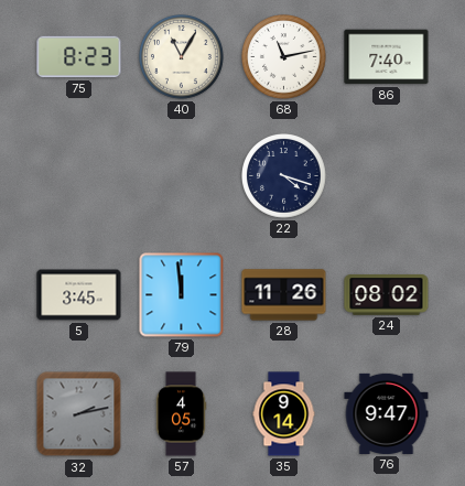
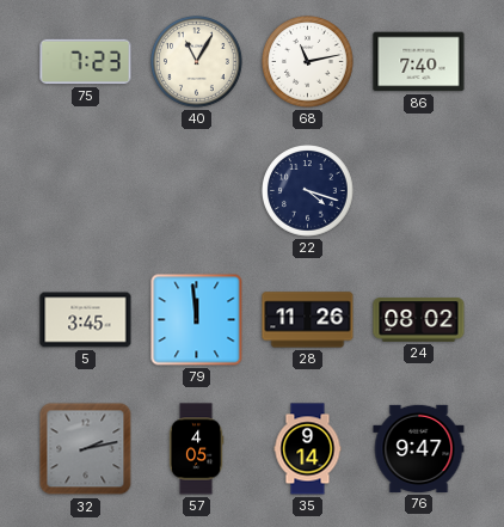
75: 8:23 -> 7:23
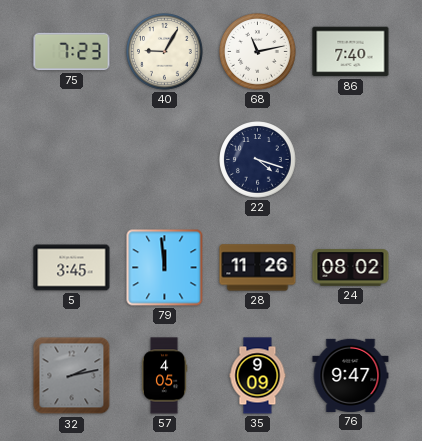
40: 11:05 -> 9:05
35: 9:14 -> 9:09
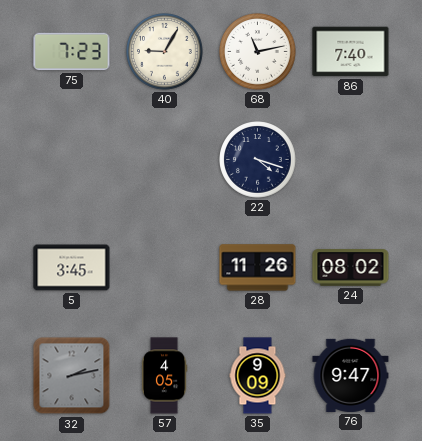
79: 11:59 -> none
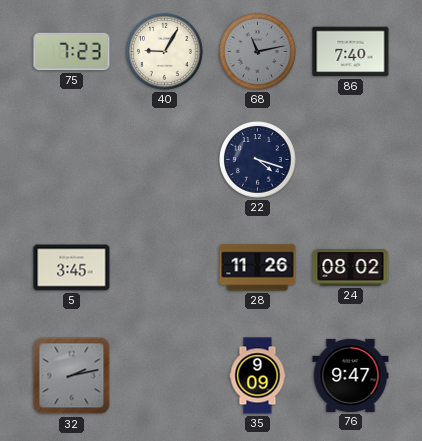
68 dial: white -> grey
57: 4:05 -> none
